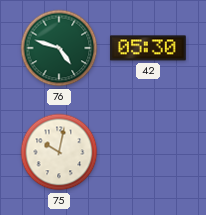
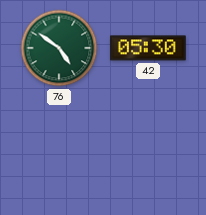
76: 4:48 -> 4:51
75: 10:02 -> none
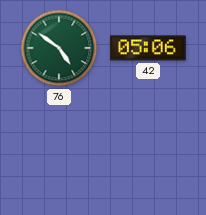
42: 05:30 -> 05:06
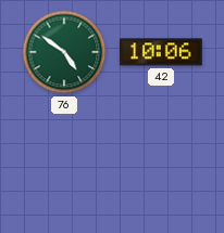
42: 05:06 -> 10:06
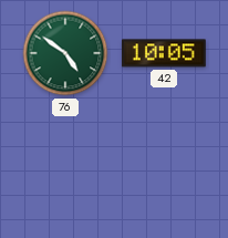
42: 10:06 -> 10:05
